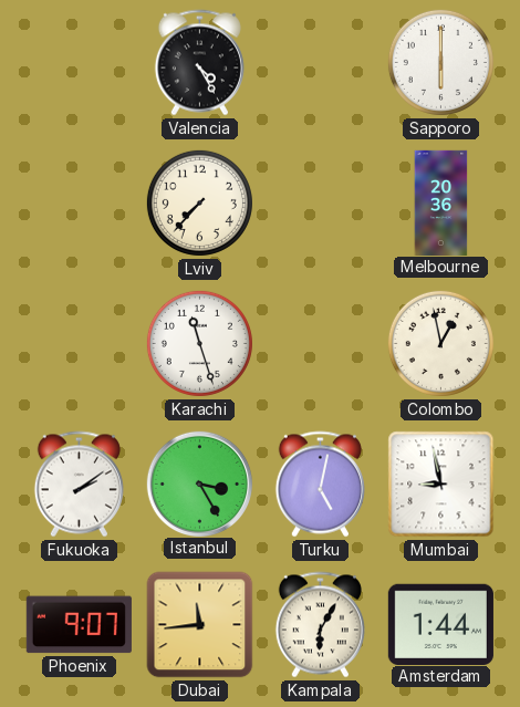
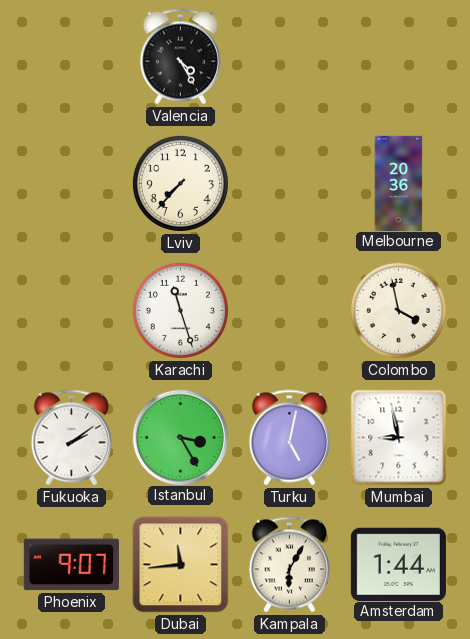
Sapporo: 6:00 -> none
Colombo: 12:58 -> 3:58
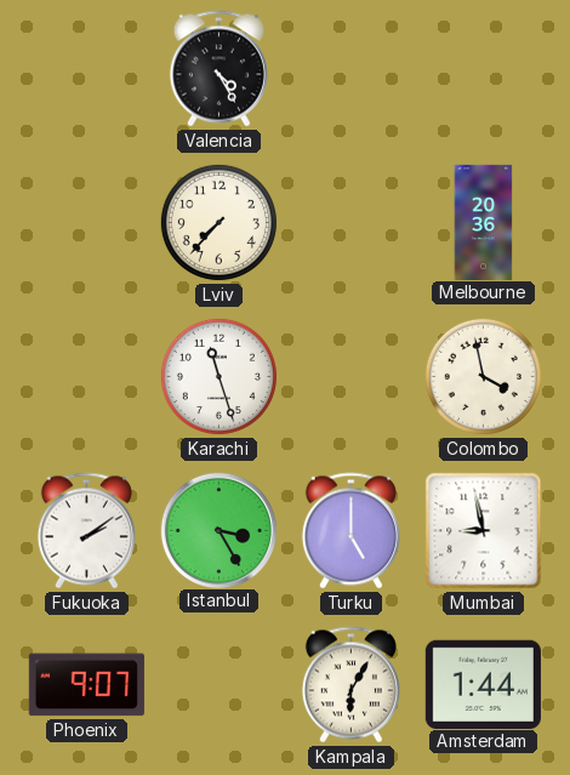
Turku: 5:02 -> 5:00
Dubai: 11:44 -> none
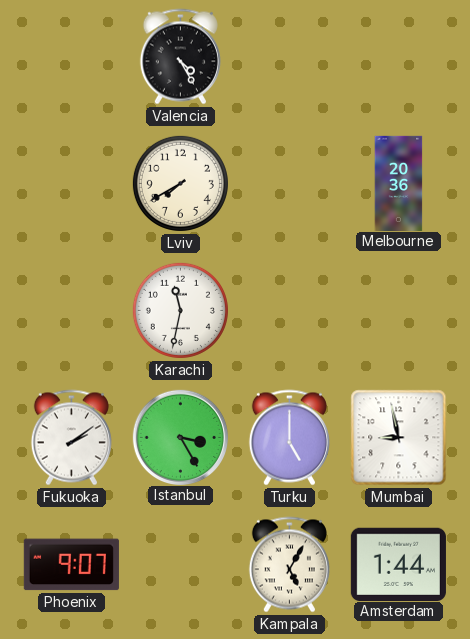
Lviv: 7:37 -> 7:40
Karachi: 11:27 -> 11:32
Colombo: 3:58 -> none
Kampala: 6:05 -> 5:05
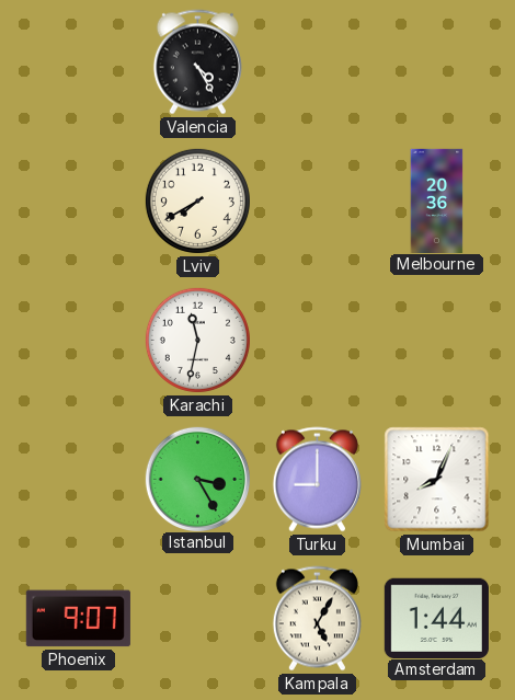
Fukuoka: 2:09 -> none
Turku: 5:00 -> 9:00
Mumbai: 8:58 -> 8:04
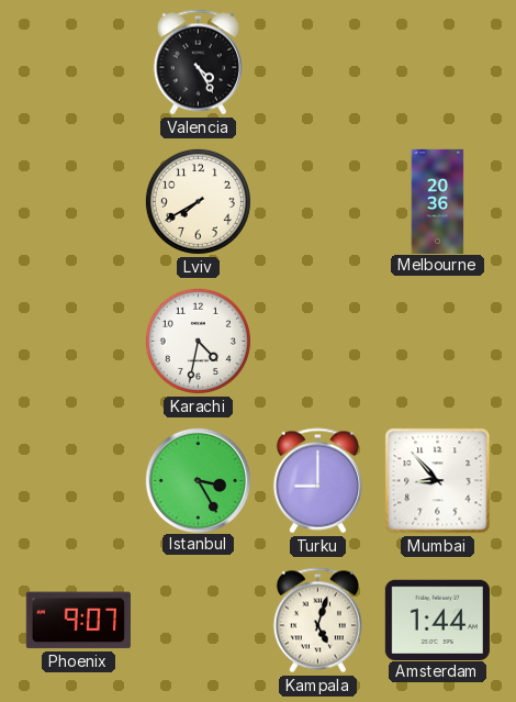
Karachi: 11:32 -> 4:32
Mumbai: 8:04 -> 8:53
Kampala: 5:05 -> 5:03
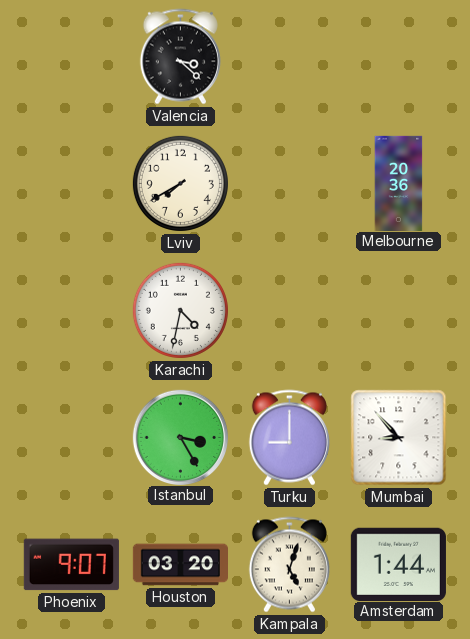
Valencia: 4:25 -> 3:22
Houston: none -> 03:20
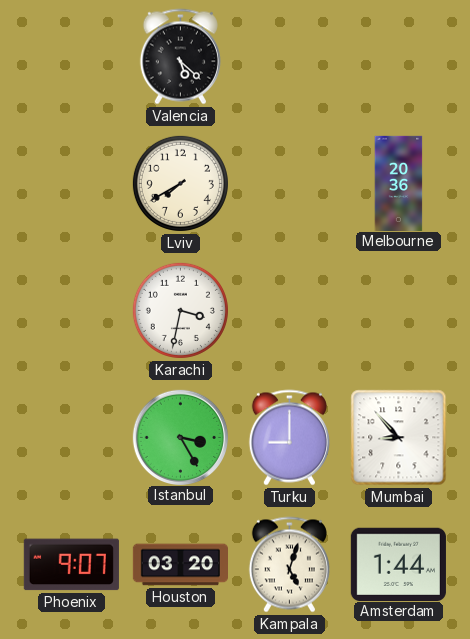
Valencia: 3:22 -> 5:22
Karachi: 4:32 -> 3:32
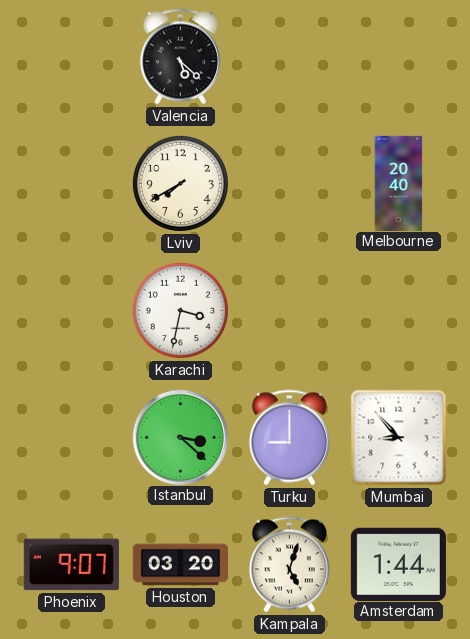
Melbourne: 20:36 -> 20:40
Istanbul: 3:25 -> 3:22
